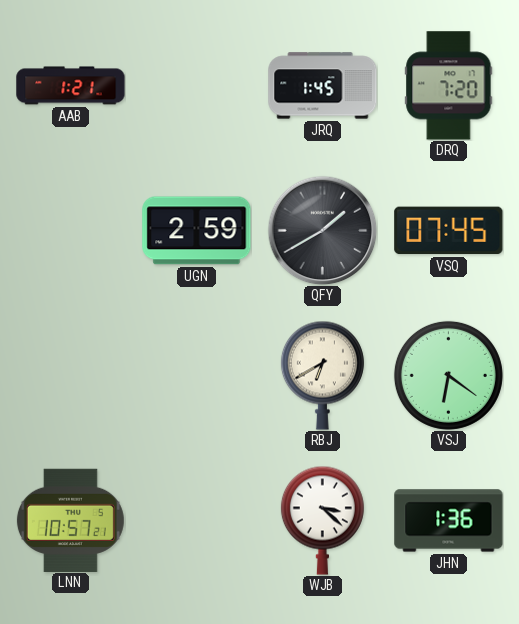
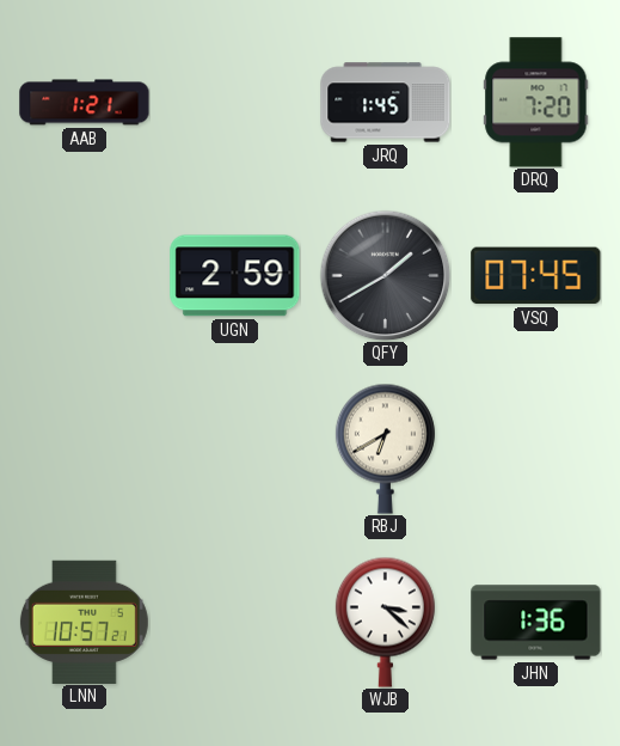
VSJ: 6:21 -> none
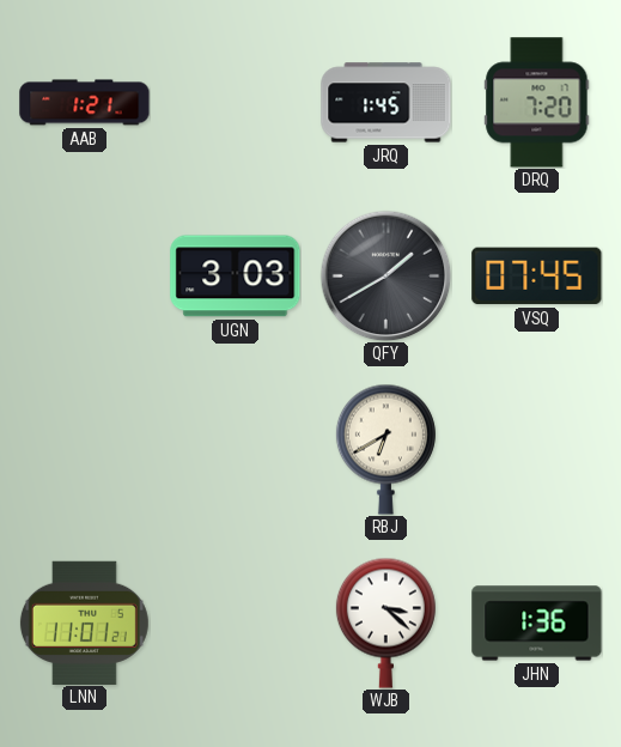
UGN: 2:59 -> 3:03
LNN: 10:57 -> 11:01
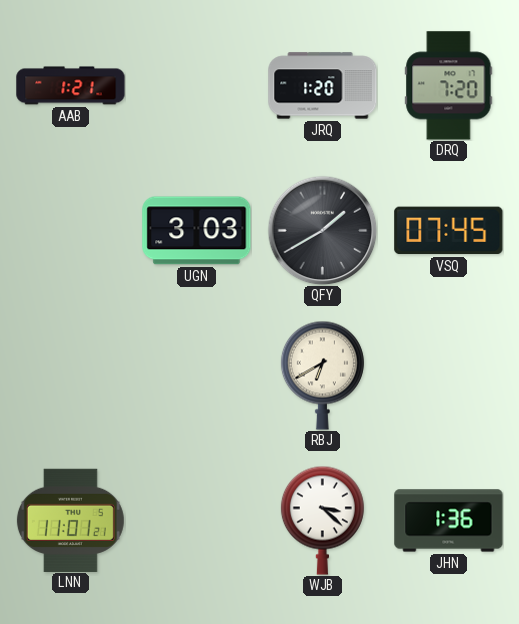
JRQ: 1:45 -> 1:20
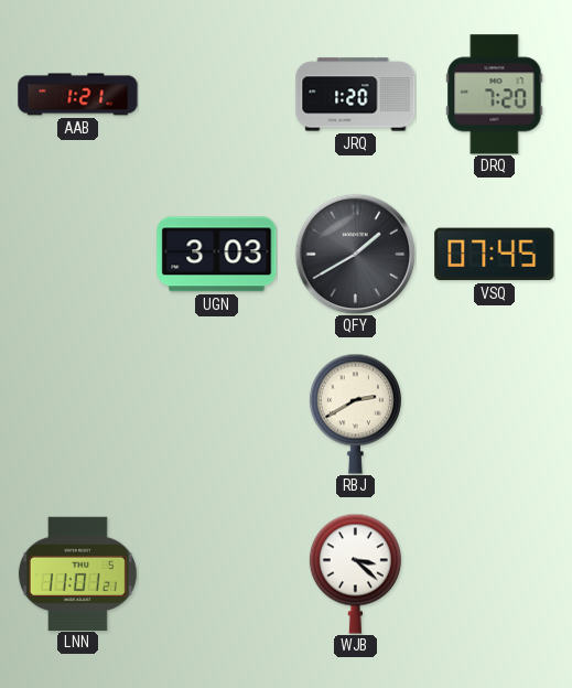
RBJ: 6:40 -> 2:40
JHN: 1:36 -> none
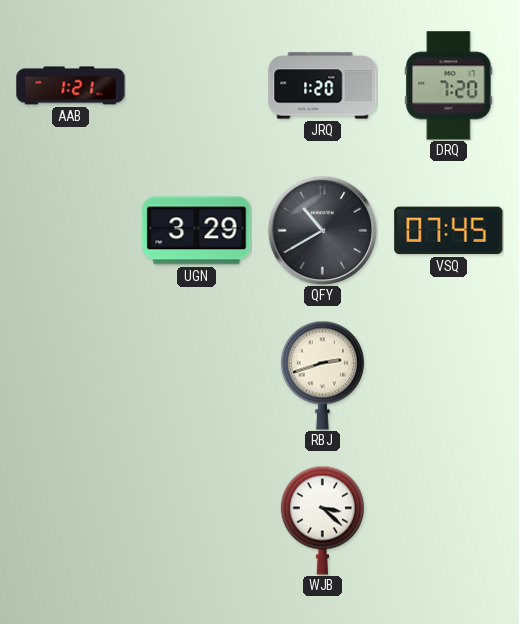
UGN: 3:03 -> 3:29
QFY: 1:40 -> 10:40
RBJ: 2:40 -> 2:42
LNN: 11:01 -> none
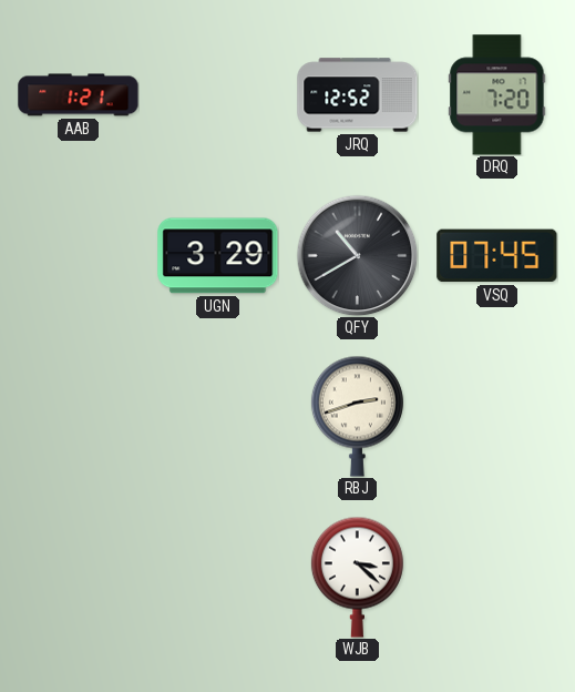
JRQ: 1:20 -> 12:52
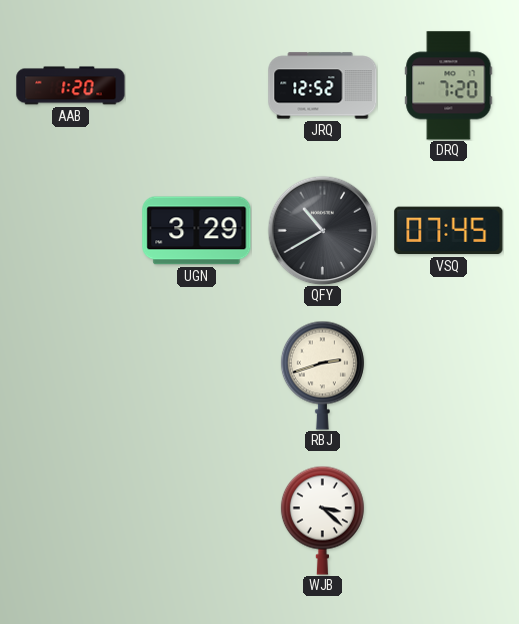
AAB: 1:21 -> 1:20
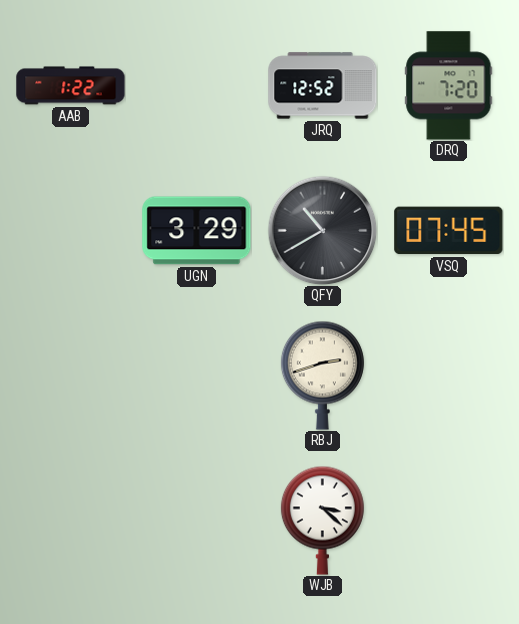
AAB: 1:20 -> 1:22
